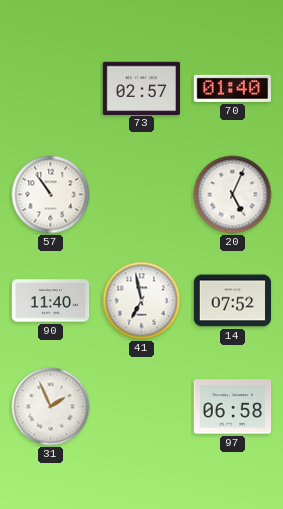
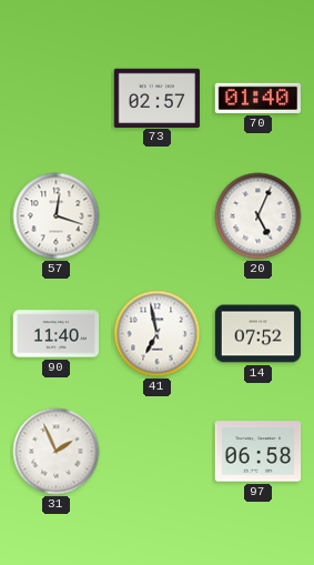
57: 10:54 -> 12:18
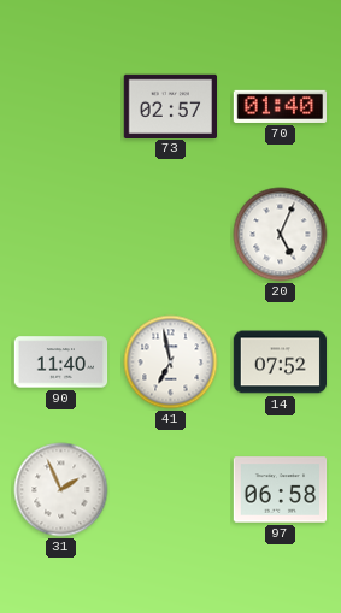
57: 12:18 -> none
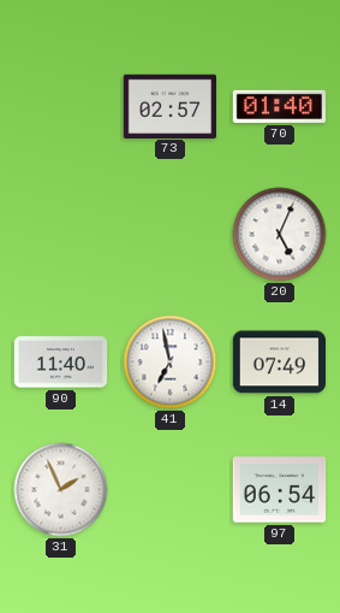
14: 07:52 -> 07:49
97: 06:58 -> 06:54
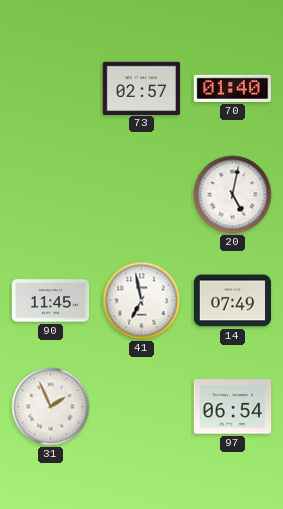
20: 5:04 -> 5:02
90: 11:40 -> 11:45
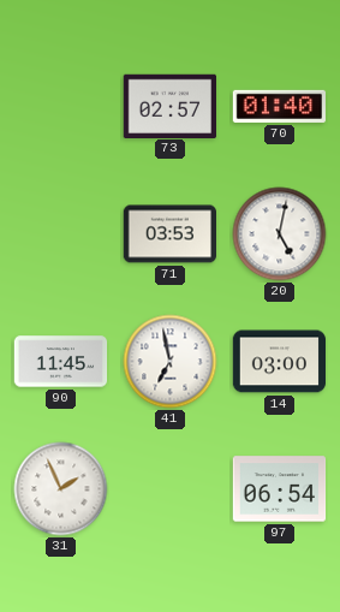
71: none -> 03:53
14: 07:49 -> 03:00
